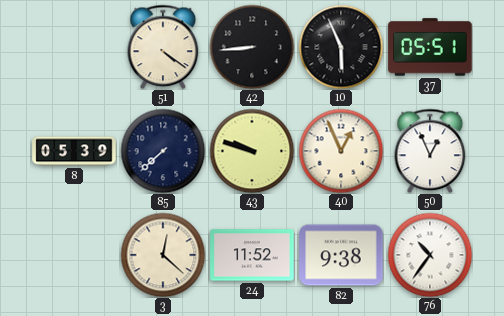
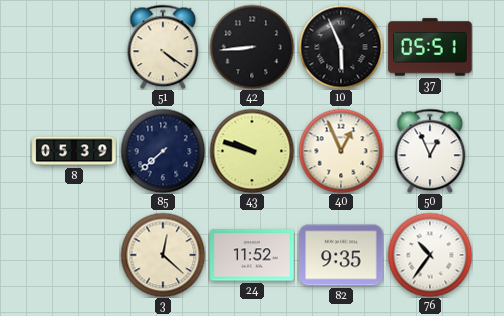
82: 9:38 -> 9:35
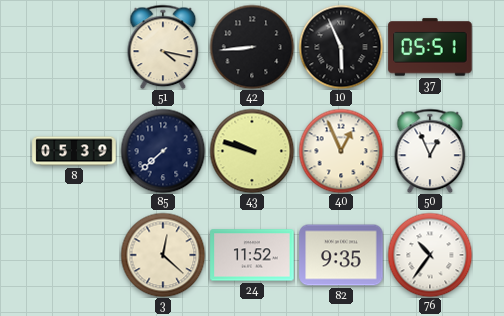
51: 4:21 -> 4:17
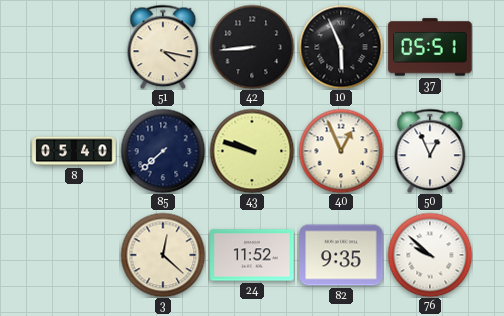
8: 05:39 -> 05:40
76: 10:36 -> 9:52
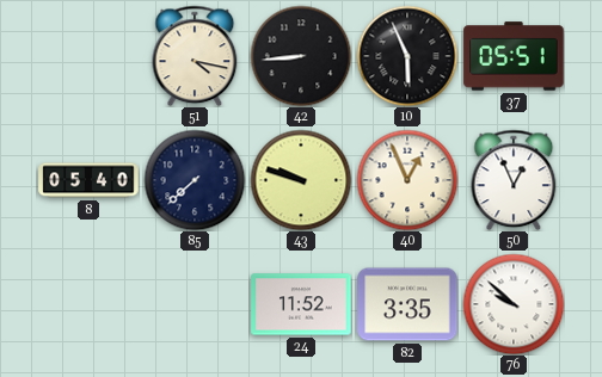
3: 12:22 -> none
82: 9:35 -> 3:35
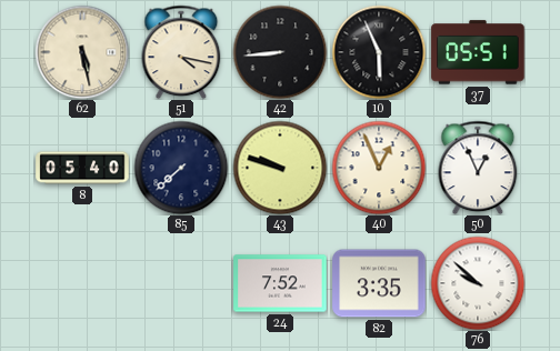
62: none -> 5:28
24: 11:52 -> 7:52
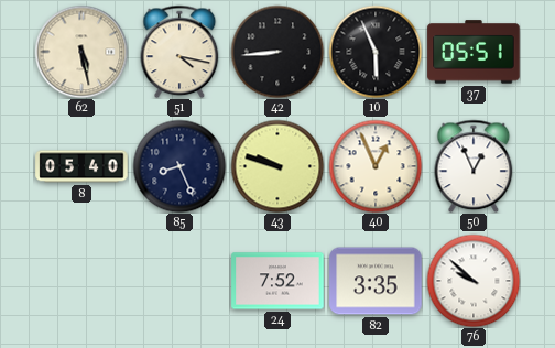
85: 7:38 -> 8:26
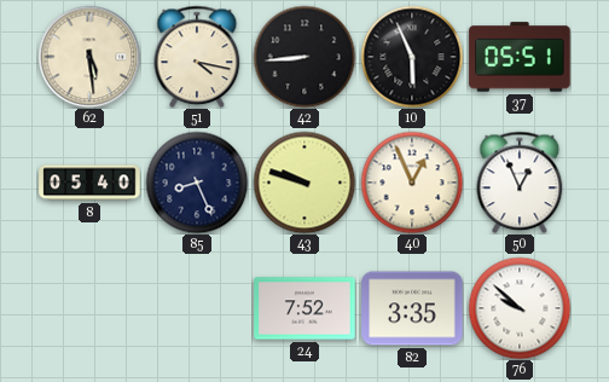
62: 5:28 -> 5:29
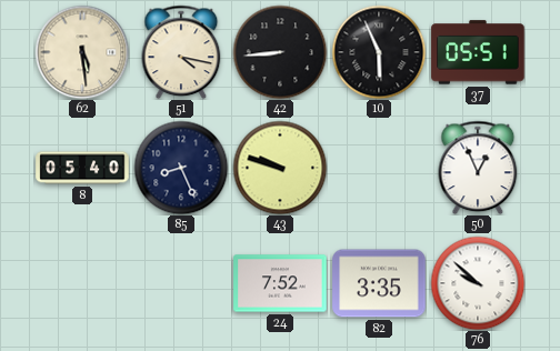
40: 12:56 -> none
